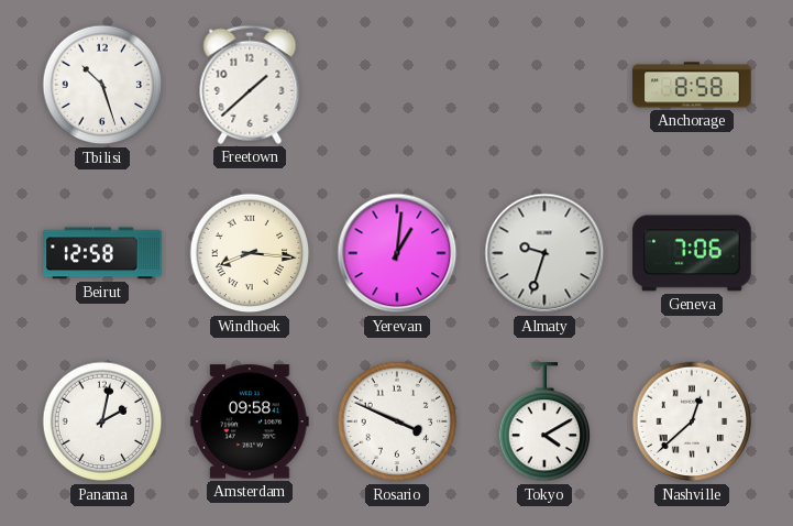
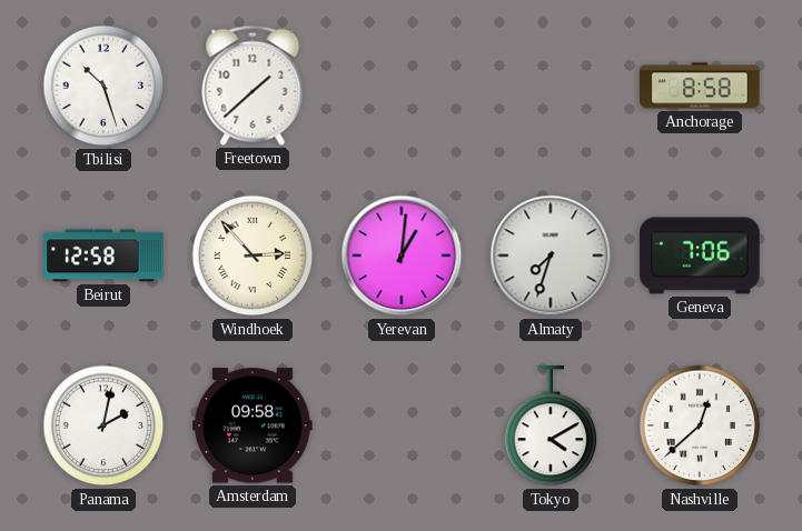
Windhoek: 8:16 -> 2:53
Almaty: 9:33 -> 7:33
Rosario: 3:49 -> none
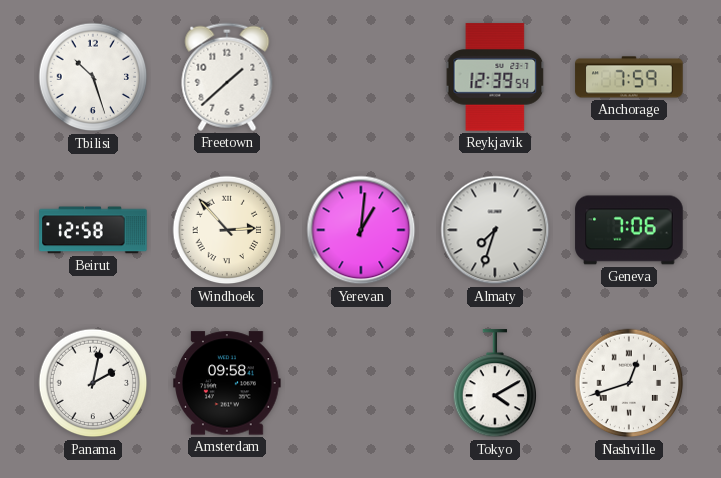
Reykjavik: none -> 12:39
Anchorage: 8:58 -> 7:59
Nashville: 12:38 -> 12:42
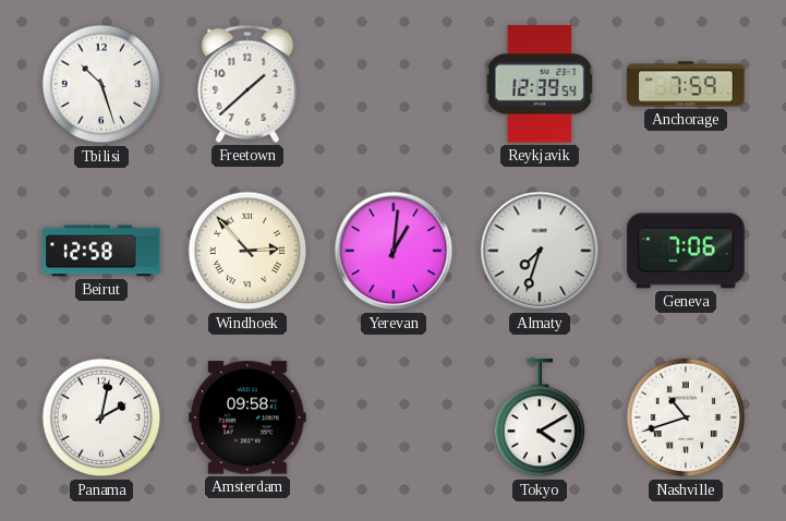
Nashville: 12:42 -> 10:42
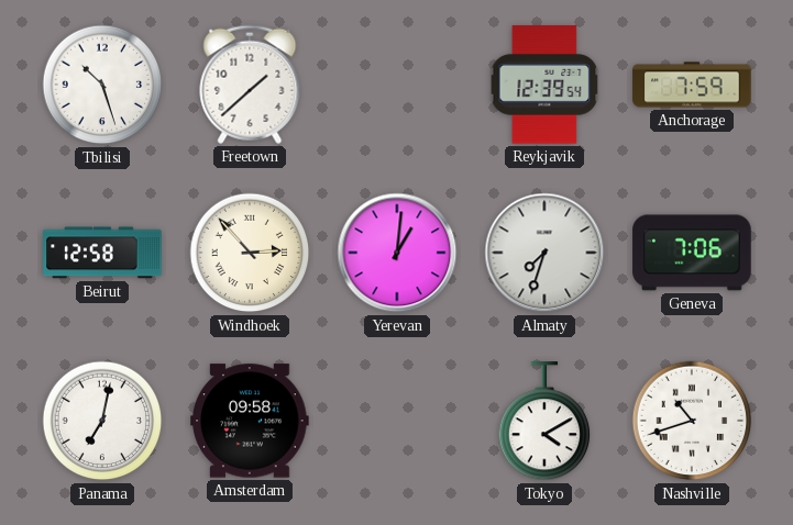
Panama: 2:02 -> 7:02
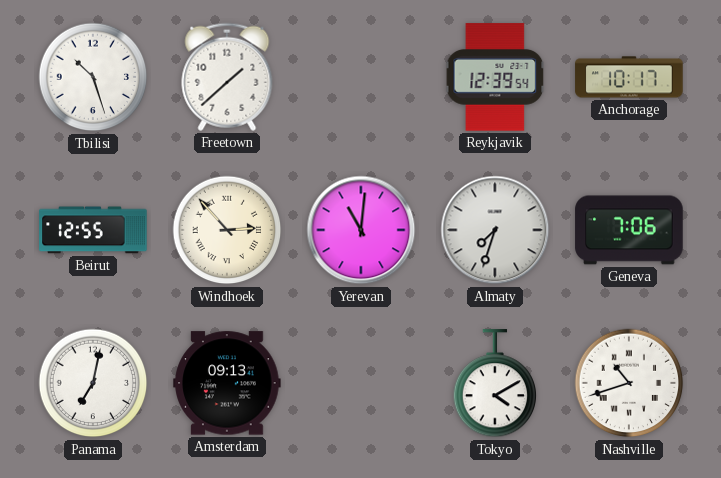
Anchorage: 7:59 -> 10:17
Beirut: 12:58 -> 12:55
Yerevan: 1:01 -> 11:01
Amsterdam: 09:58 -> 09:13
